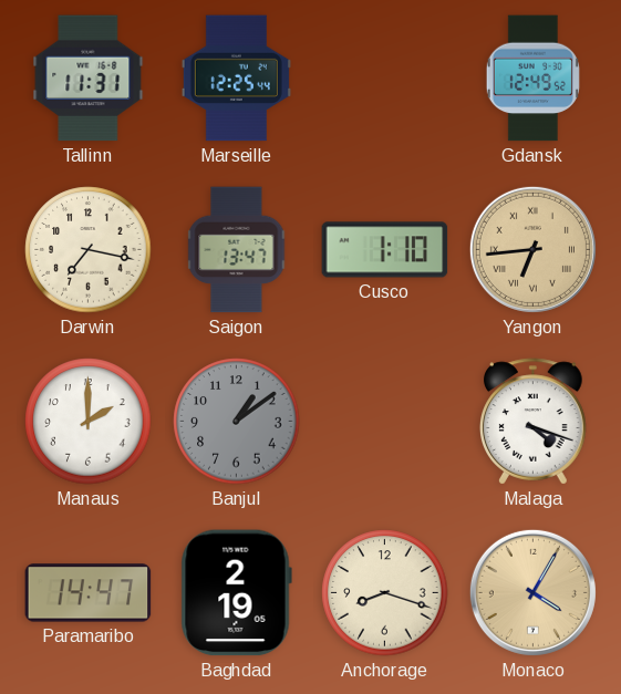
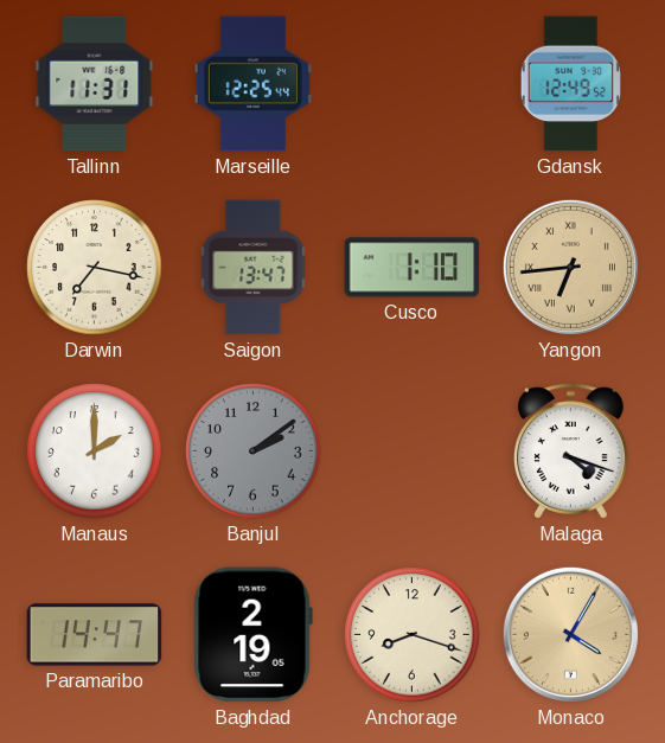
Banjul: 1:09 -> 2:09
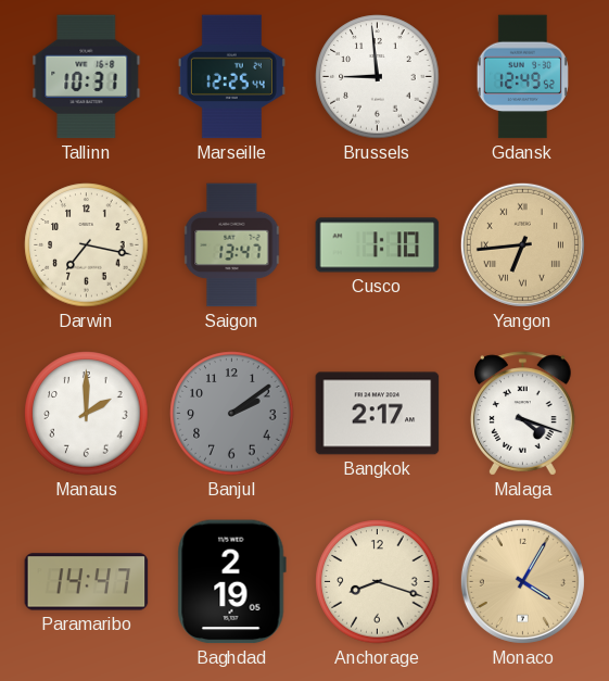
Tallinn: 11:31 -> 10:31
Brussels: none -> 8:59
Bangkok: none -> 2:17
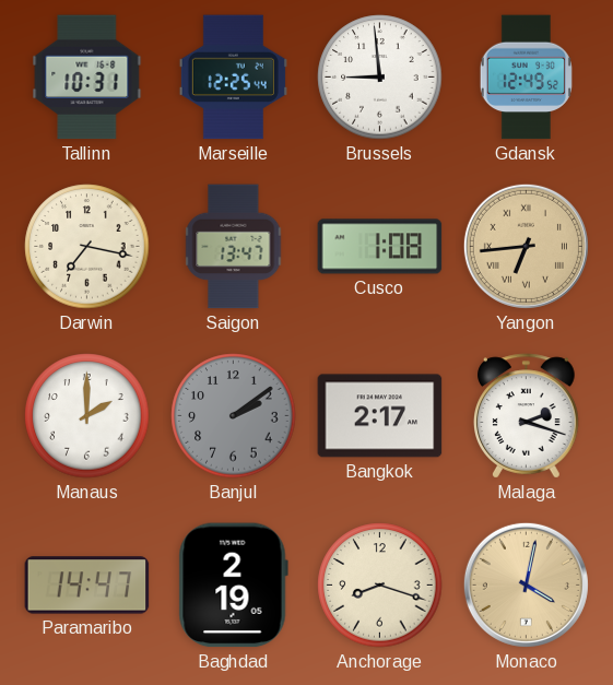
Cusco: 1:10 -> 1:08
Malaga: 4:18 -> 2:18
Monaco: 4:05 -> 4:02
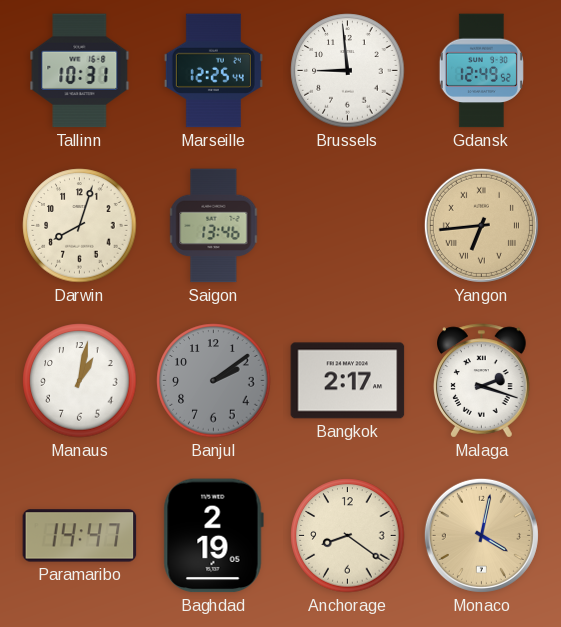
Darwin: 7:17 -> 8:03
Saigon: 13:47 -> 13:46
Cusco: 1:08 -> none
Manaus: 2:00 -> 1:02
Anchorage: 8:18 -> 8:21
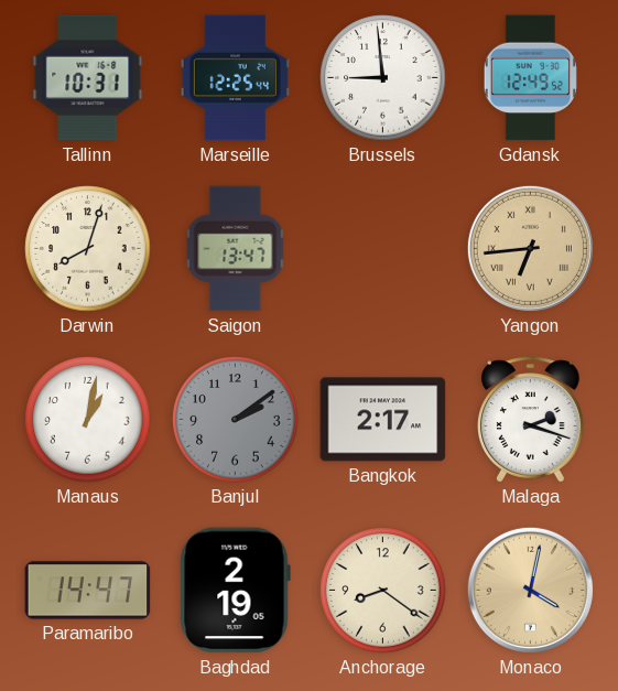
Saigon: 13:46 -> 13:47
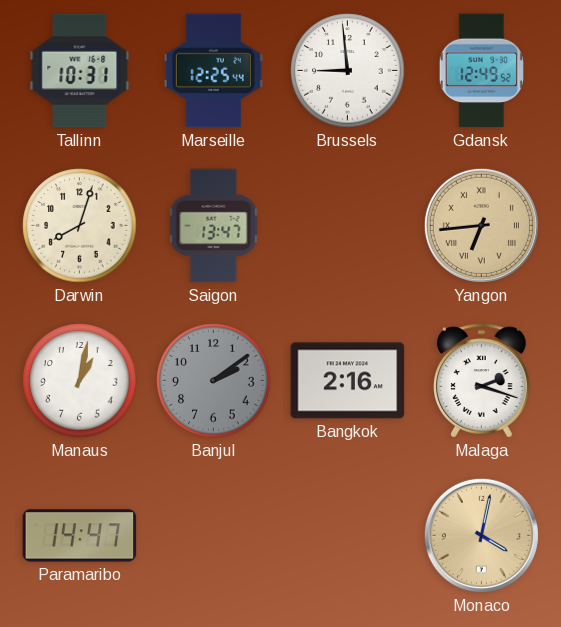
Bangkok: 2:17 -> 2:16
Baghdad: 2:19 -> none
Anchorage: 8:21 -> none
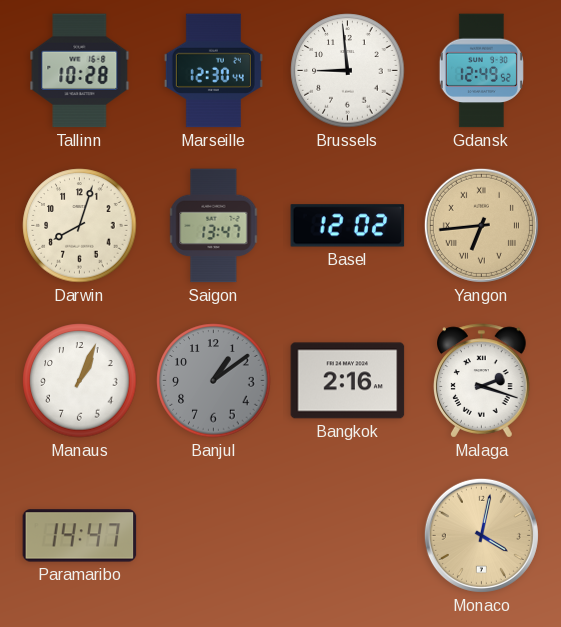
Tallinn: 10:31 -> 10:28
Marseille: 12:25 -> 12:30
Basel: none -> 12:02
Manaus: 1:02 -> 1:04
Banjul: 2:09 -> 1:09
